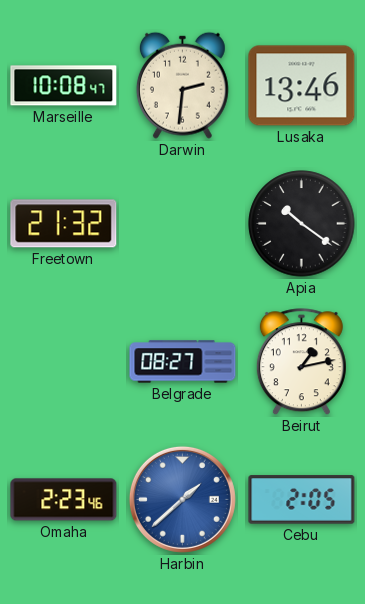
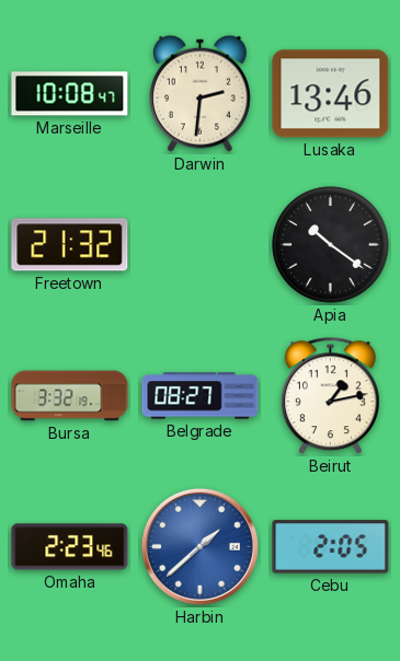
Bursa: none -> 3:32
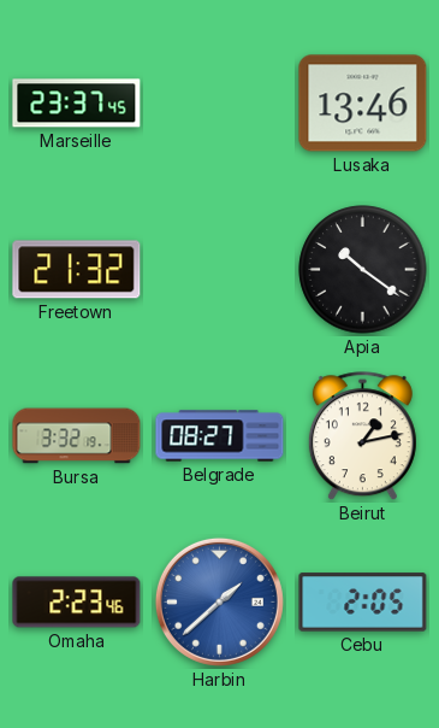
Marseille: 10:08 -> 23:37
Darwin: 2:31 -> none
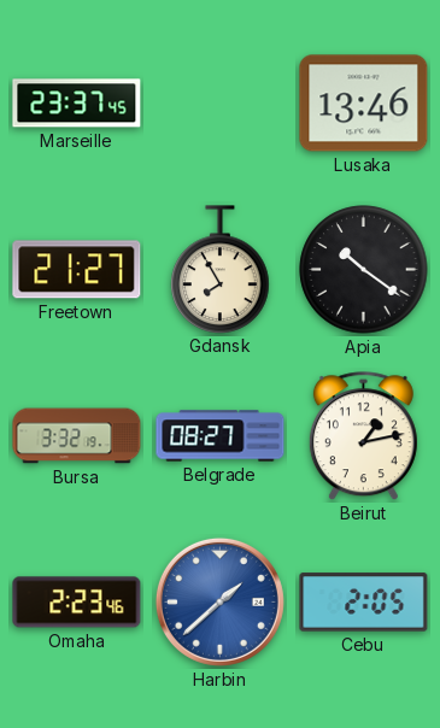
Freetown: 21:32 -> 21:27
Gdansk: none -> 7:55
